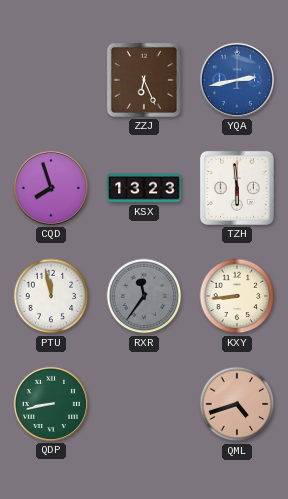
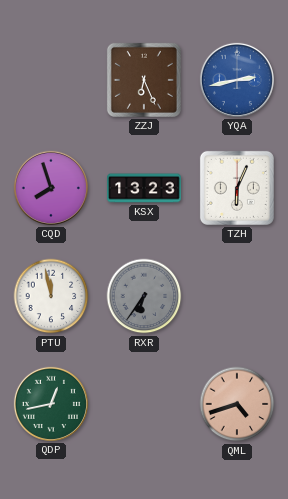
TZH: 5:59 -> 6:04
RXR: 11:36 -> 6:36
KXY: 8:44 -> none
QDP: 8:43 -> 12:43
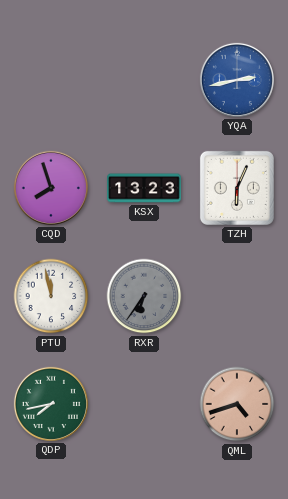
ZZJ: 6:26 -> none
QDP: 12:43 -> 7:43
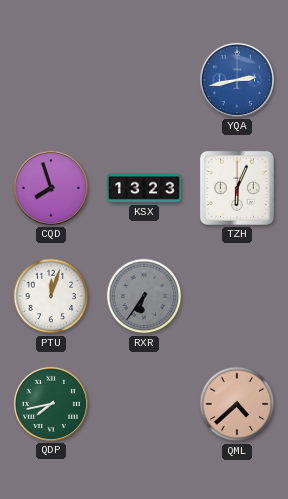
PTU: 11:58 -> 12:03
QML: 4:42 -> 4:38
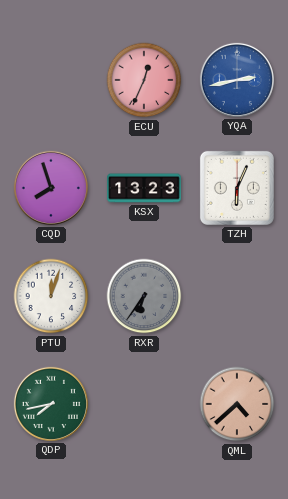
ECU: none -> 12:34
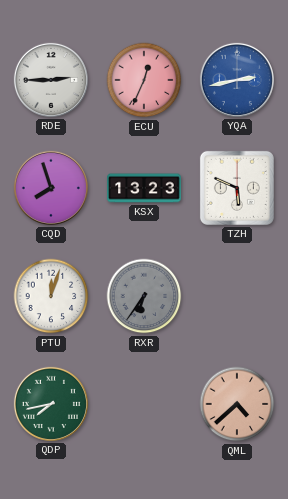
RDE: none -> 2:45
TZH: 6:04 -> 5:49
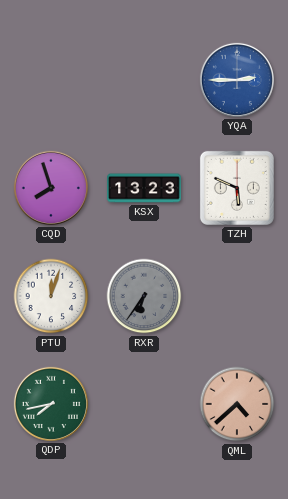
RDE: 2:45 -> none
ECU: 12:34 -> none
YQA: 2:43 -> 2:45
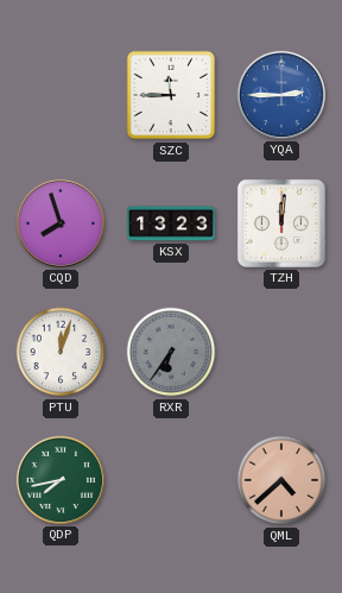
SZC: none -> 11:45
TZH: 5:49 -> 12:01
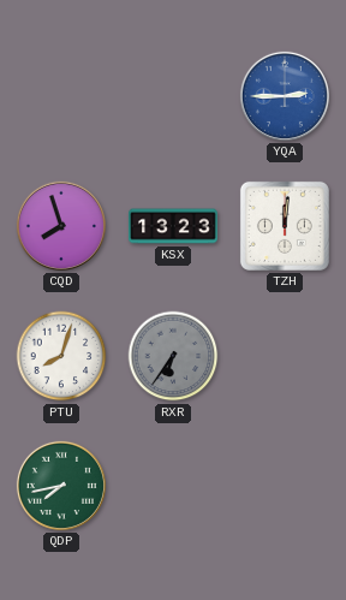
SZC: 11:45 -> none
PTU: 12:03 -> 8:03
QML: 4:38 -> none
